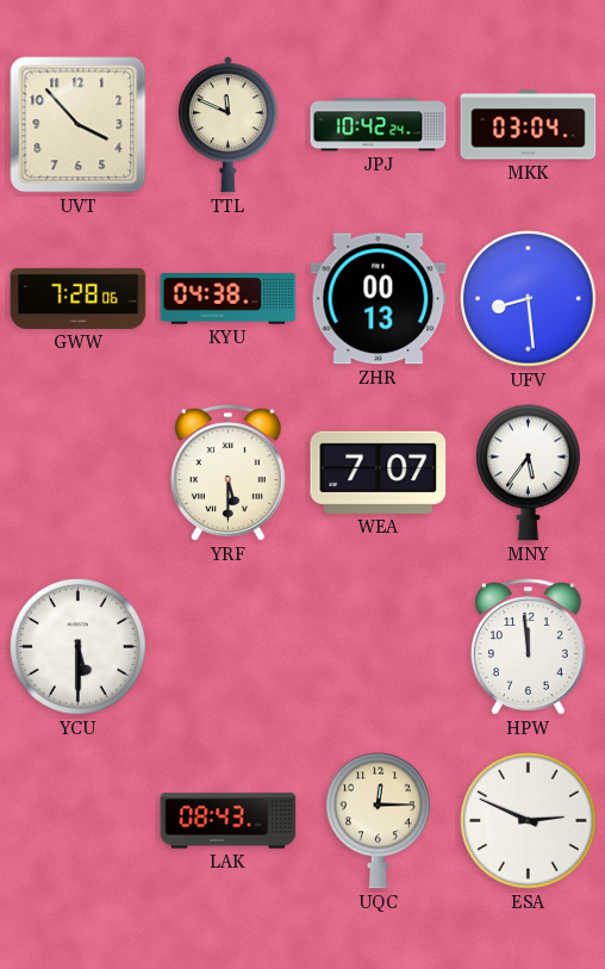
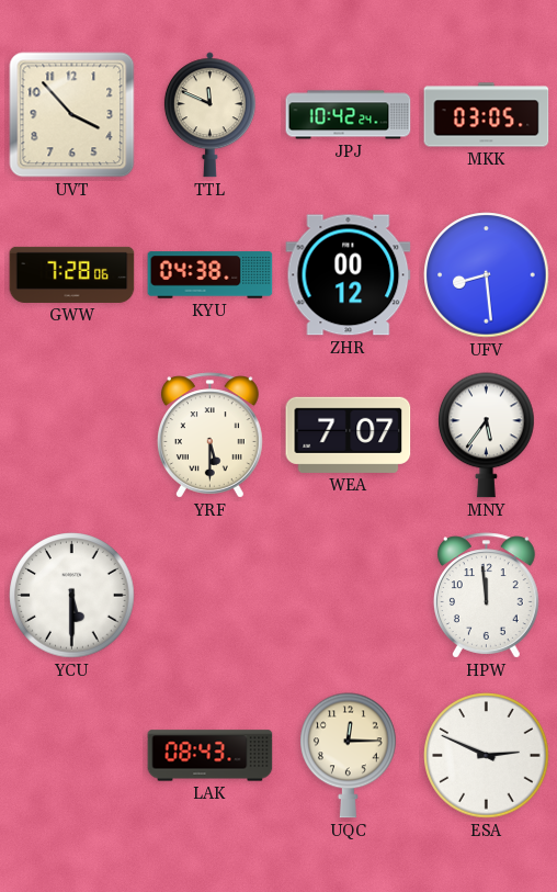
MKK: 03:04 -> 03:05
ZHR: 00:13 -> 00:12
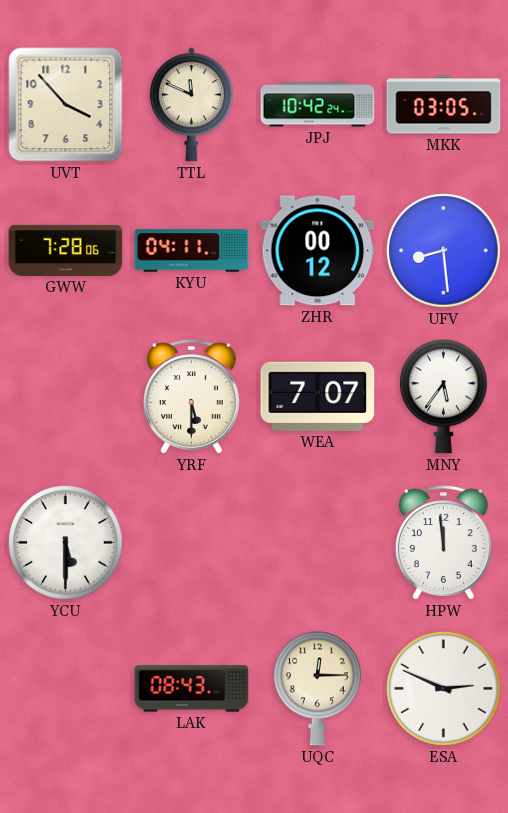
KYU: 04:38 -> 04:11
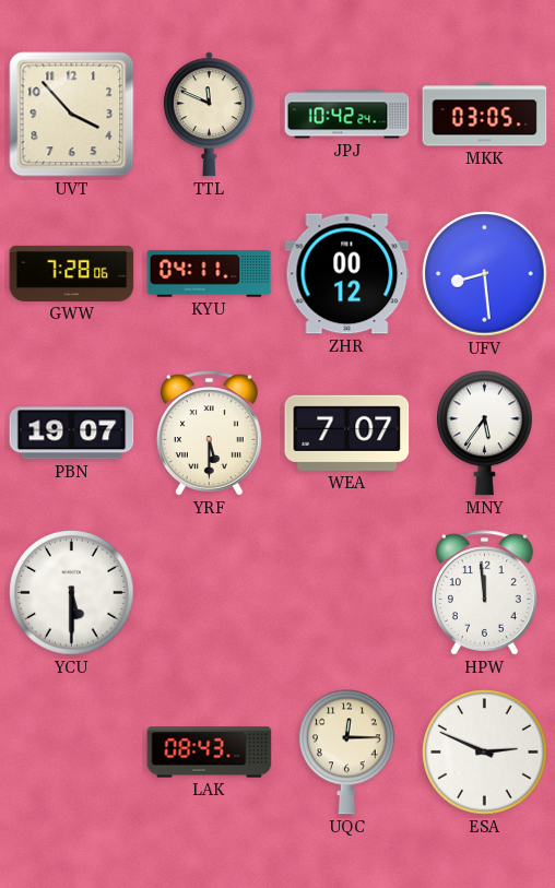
PBN: none -> 19:07
